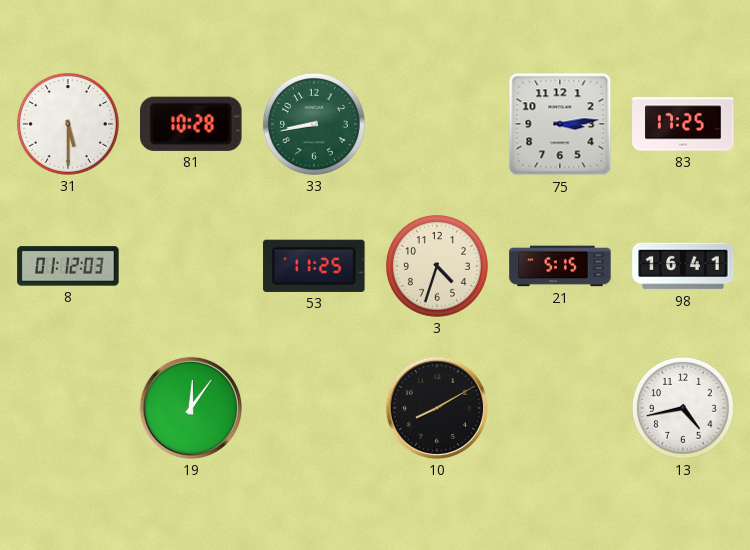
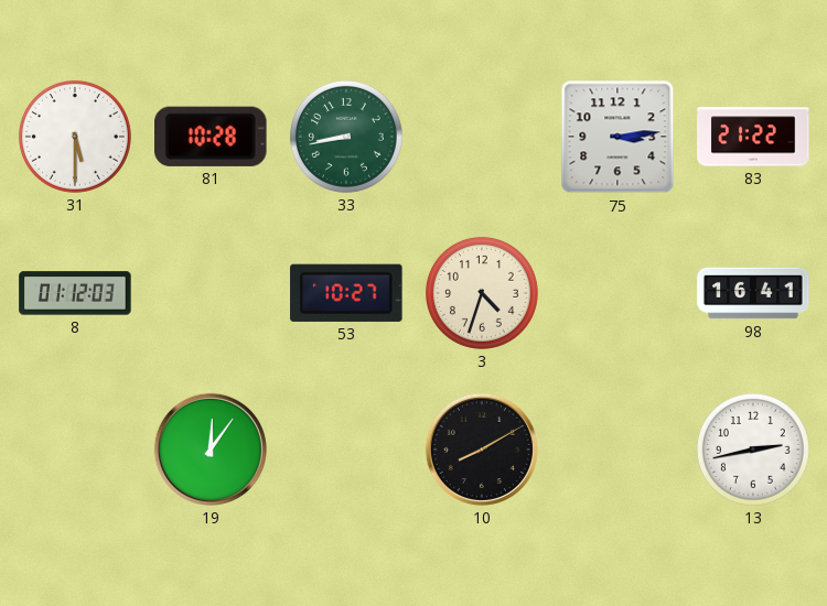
83: 17:25 -> 21:22
53: 11:25 -> 10:27
21: 5:15 -> none
13: 4:43 -> 2:43
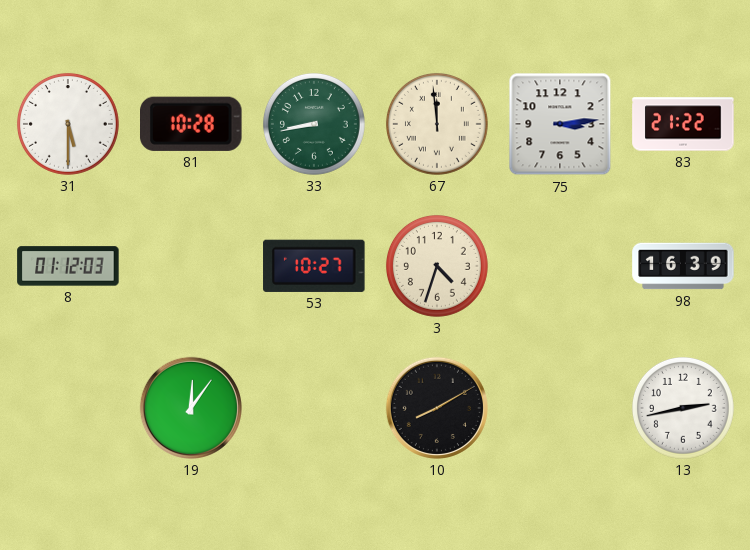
67: none -> 11:59
98: 16:41 -> 16:39
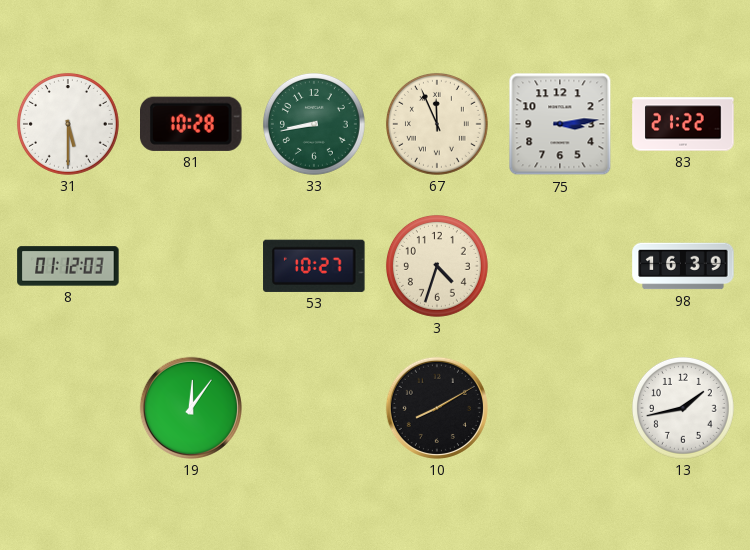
67: 11:59 -> 11:56
13: 2:43 -> 1:43
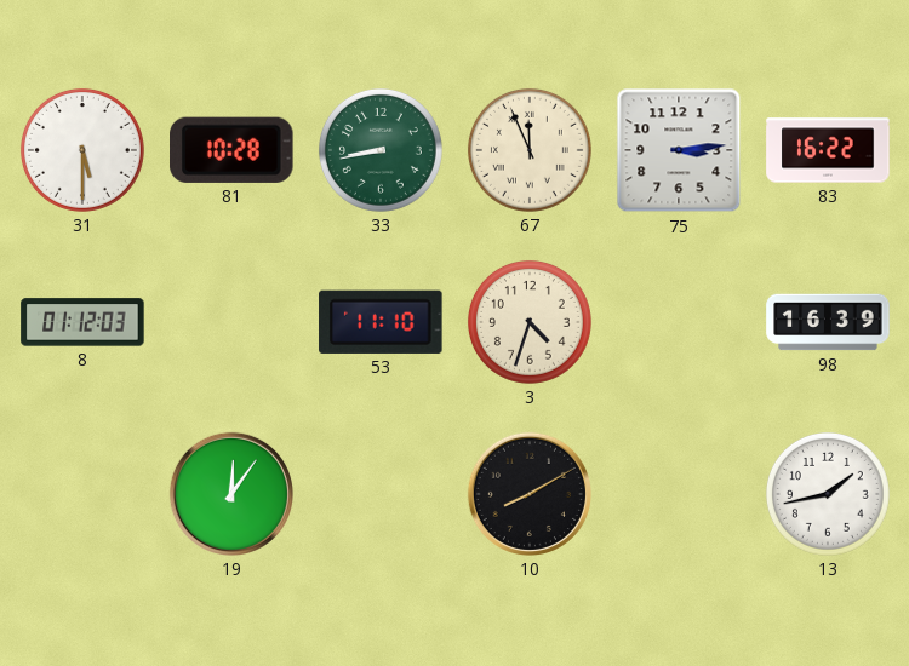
83: 21:22 -> 16:22
53: 10:27 -> 11:10
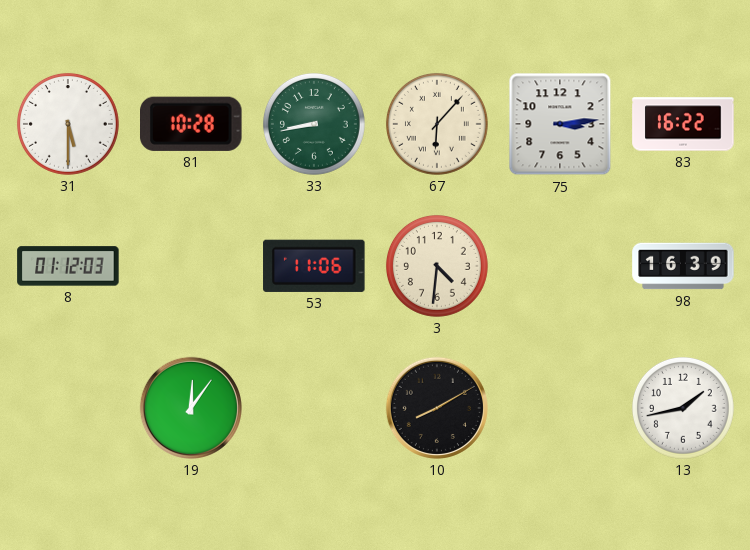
67: 11:56 -> 6:07
53: 11:10 -> 11:06
3: 4:33 -> 4:31
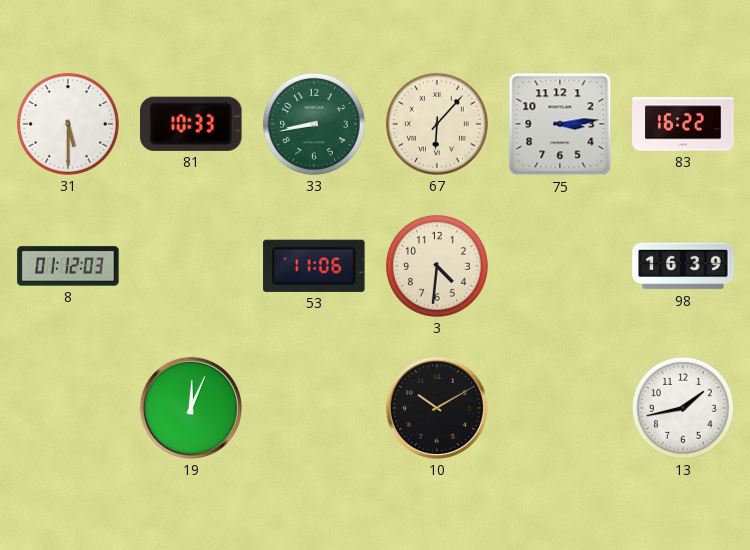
81: 10:28 -> 10:33
19: 12:06 -> 12:04
10: 8:10 -> 10:10
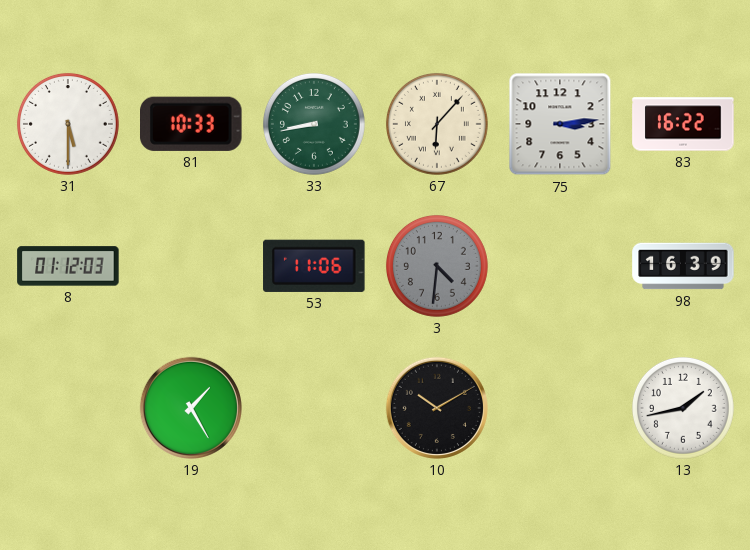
3 dial: cream -> grey
19: 12:04 -> 1:25
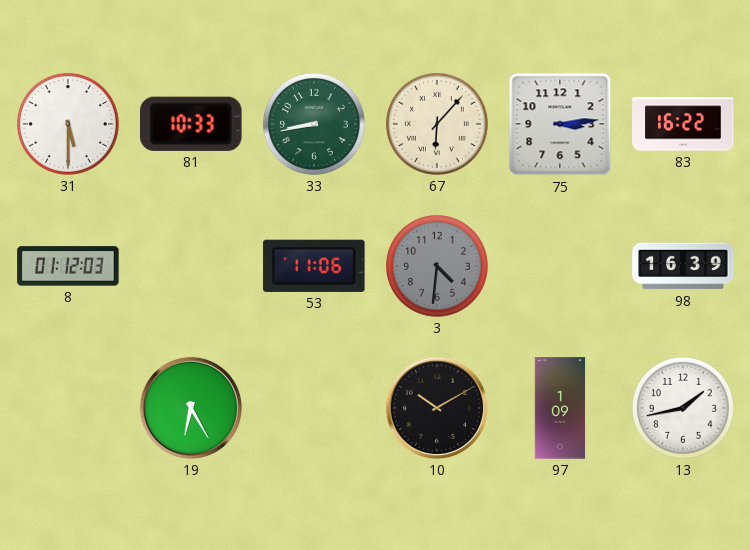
19: 1:25 -> 6:25
97: none -> 1:09
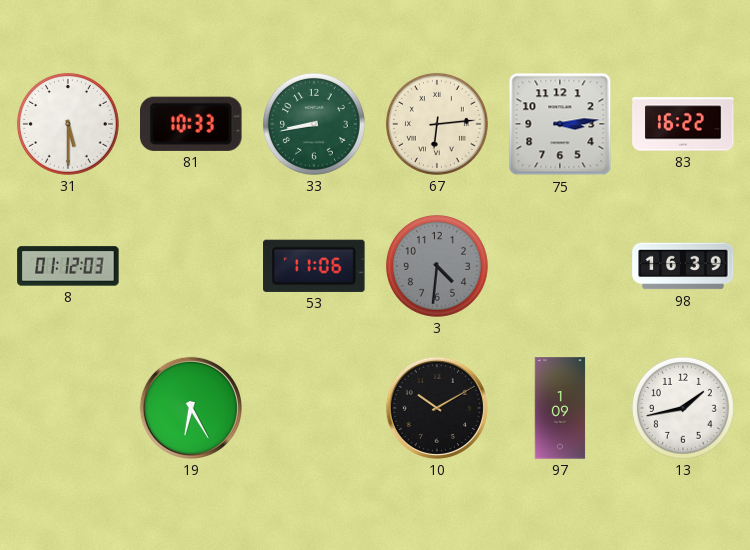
67: 6:07 -> 6:14
